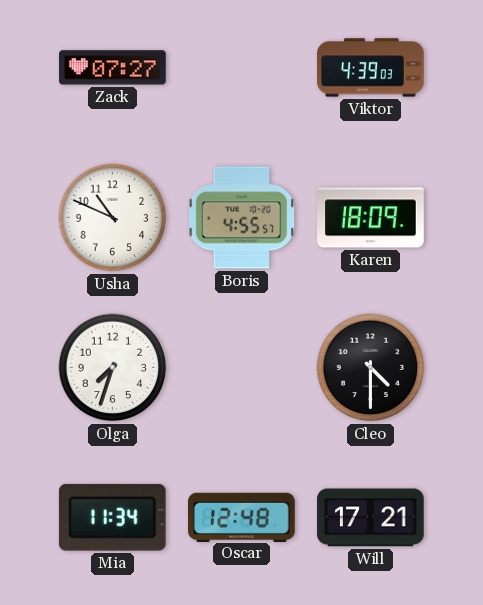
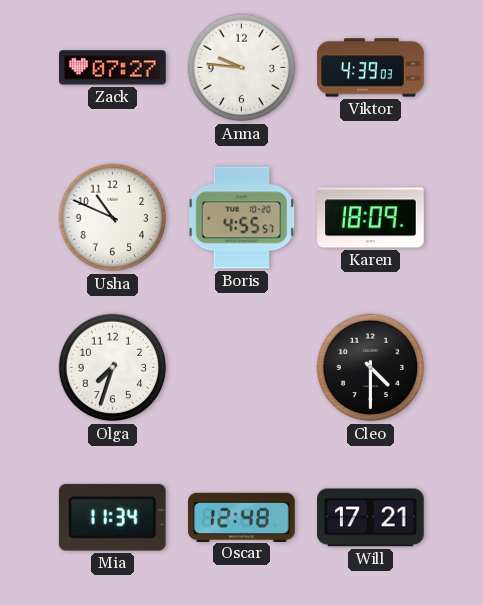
Anna: none -> 9:46
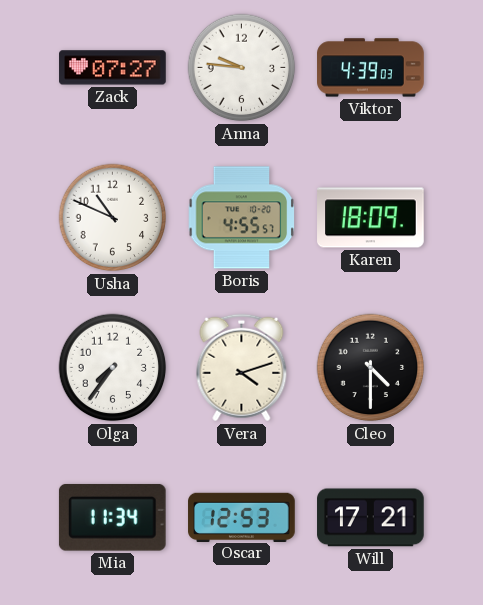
Olga: 7:33 -> 7:36
Vera: none -> 4:12
Oscar: 12:48 -> 12:53
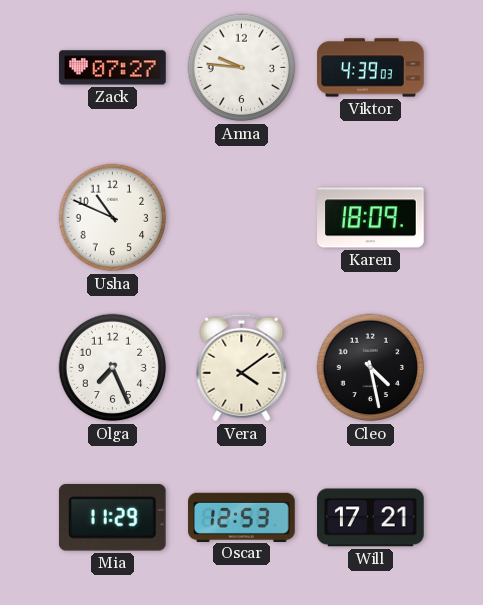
Boris: 4:55 -> none
Olga: 7:36 -> 7:26
Vera: 4:12 -> 4:09
Cleo: 4:30 -> 4:28
Mia: 11:34 -> 11:29
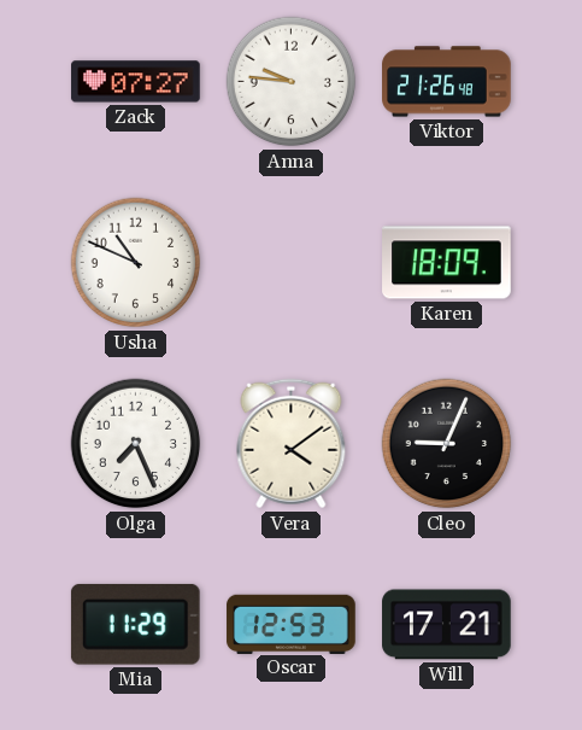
Viktor: 4:39 -> 21:26
Cleo: 4:28 -> 9:04
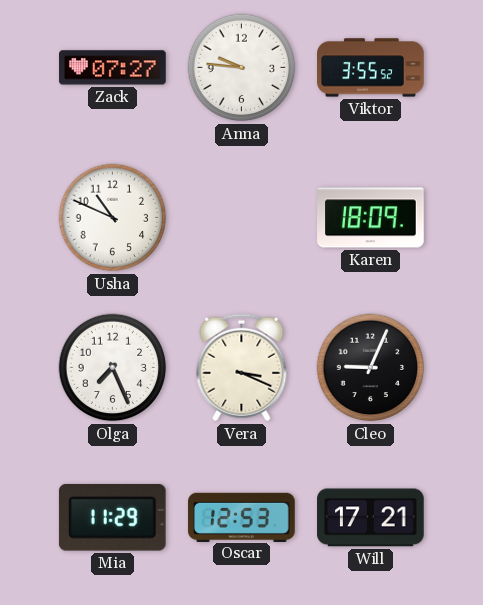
Viktor: 21:26 -> 3:55
Vera: 4:09 -> 3:19
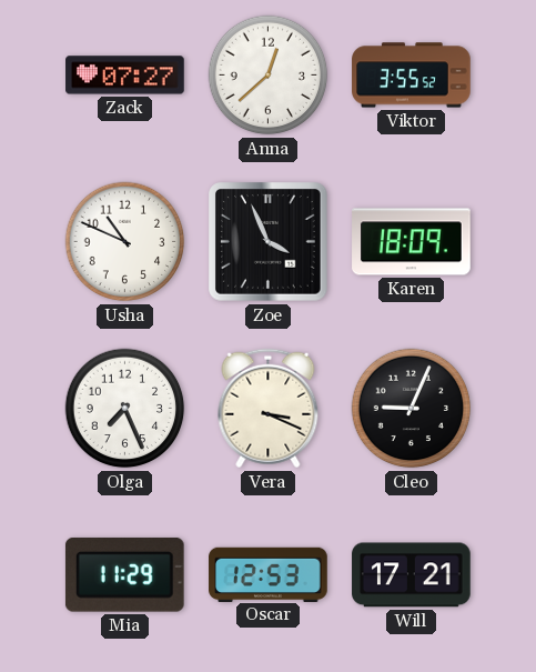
Anna: 9:46 -> 12:38
Zoe: none -> 3:56
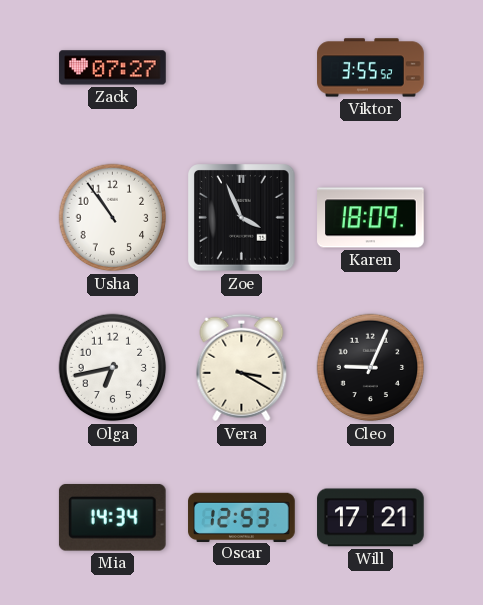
Anna: 12:38 -> none
Usha: 10:49 -> 10:54
Olga: 7:26 -> 6:43
Vera: 3:19 -> 3:20
Mia: 11:29 -> 14:34
